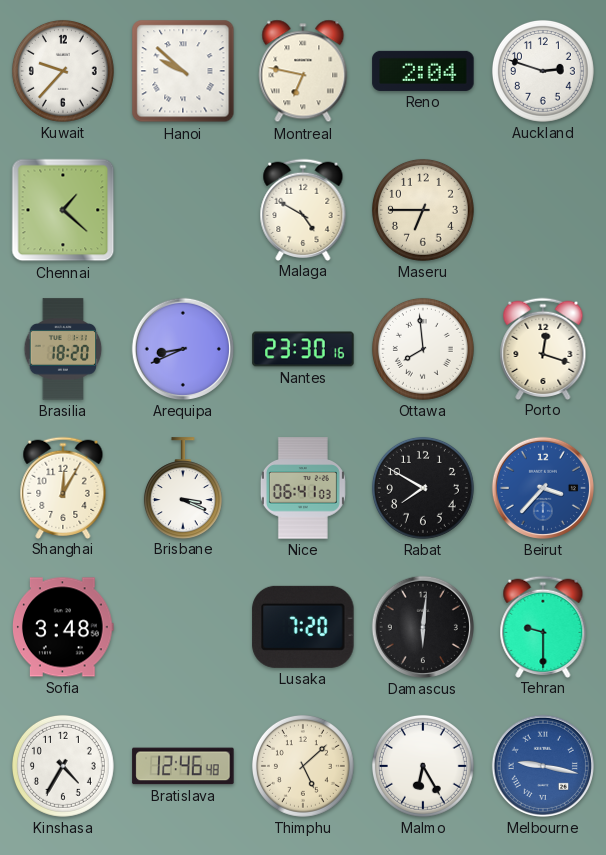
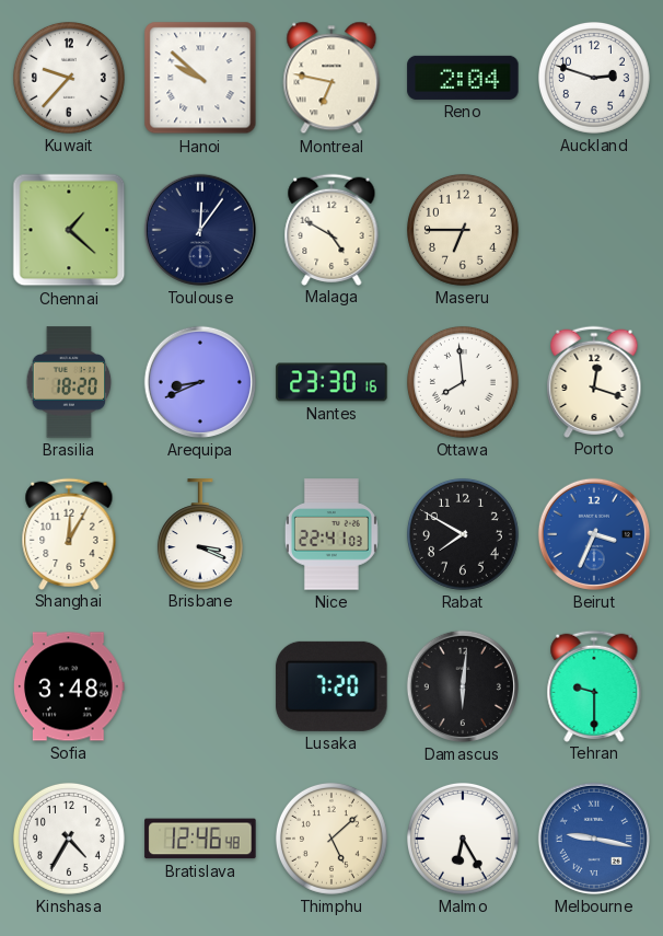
Toulouse: none -> 12:06
Nice: 06:41 -> 22:41
Beirut: 3:37 -> 3:34
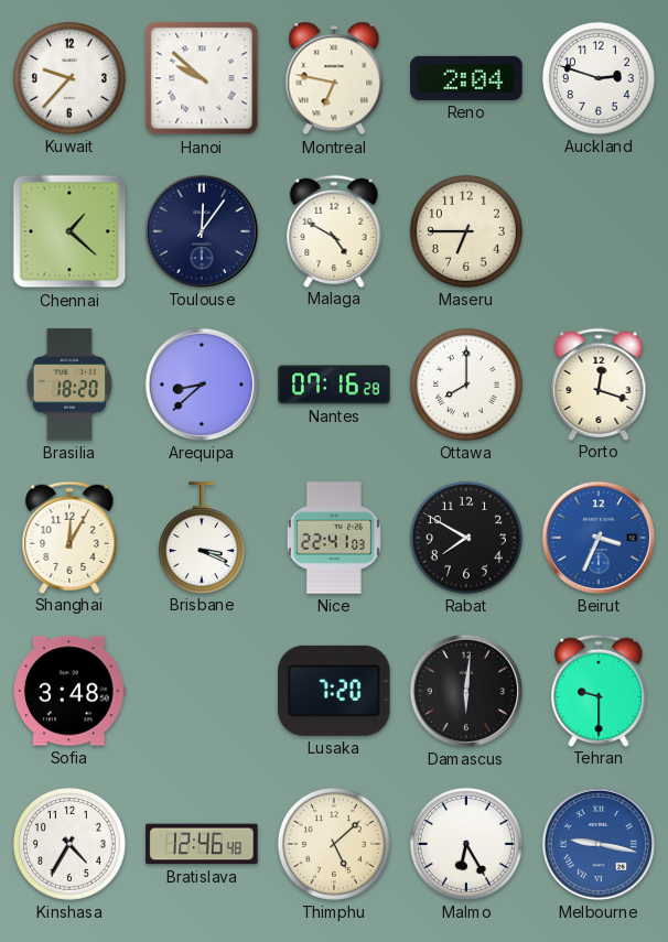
Arequipa: 8:41 -> 8:38
Nantes: 23:30 -> 07:16
Ottawa: 7:59 -> 8:00
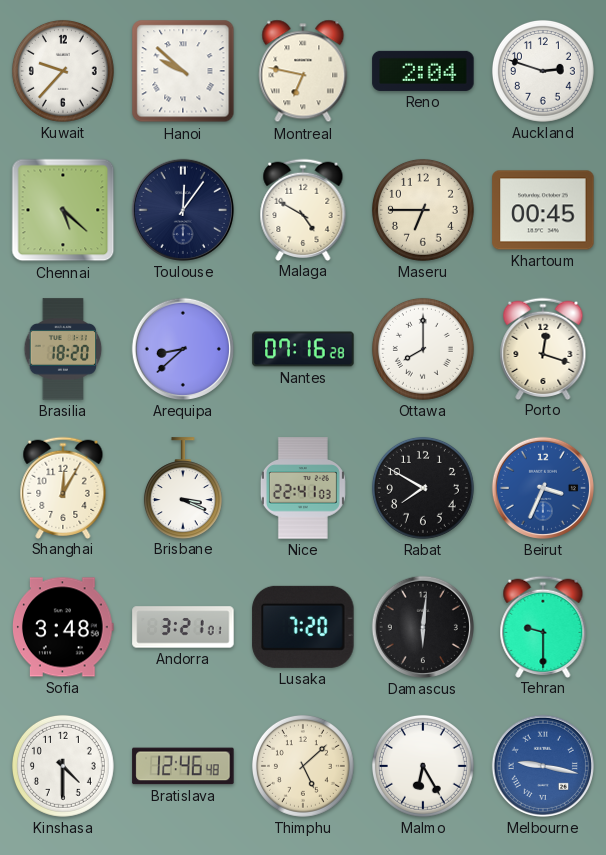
Chennai: 1:22 -> 5:22
Khartoum: none -> 00:45
Andorra: none -> 3:21
Kinshasa: 4:35 -> 4:30
